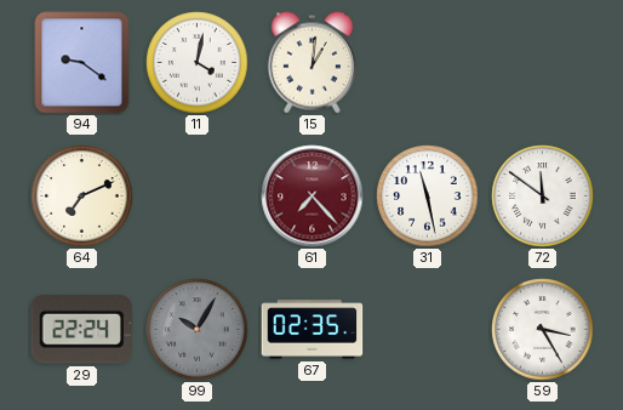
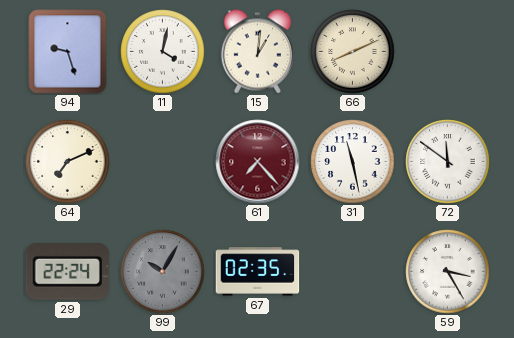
94: 9:21 -> 9:27
66: none -> 8:11
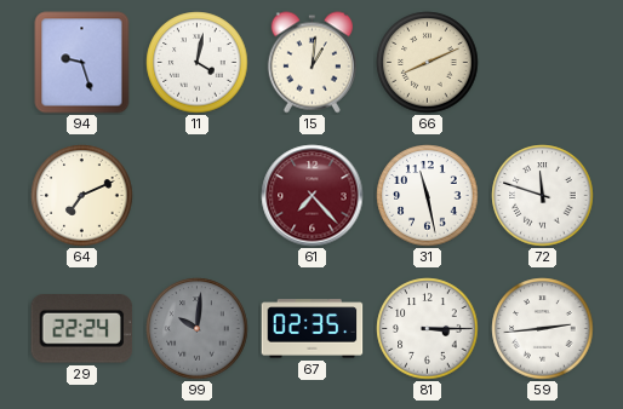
72: 11:51 -> 11:48
99: 10:05 -> 10:01
81: none -> 3:15
59: 3:25 -> 2:44
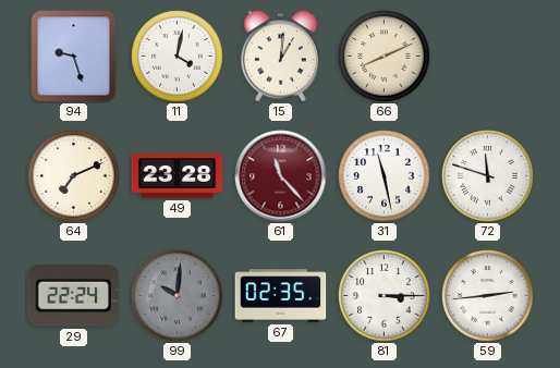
49: none -> 23:28
61: 7:23 -> 11:23
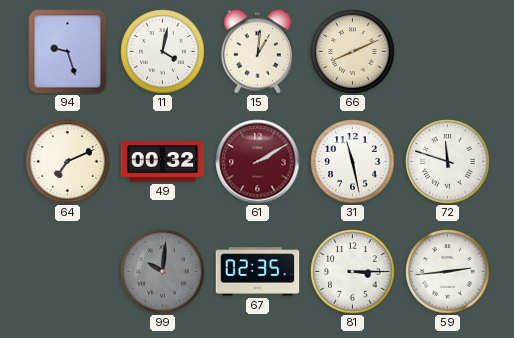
49: 23:28 -> 00:32
61: 11:23 -> 2:10
29: 22:24 -> none
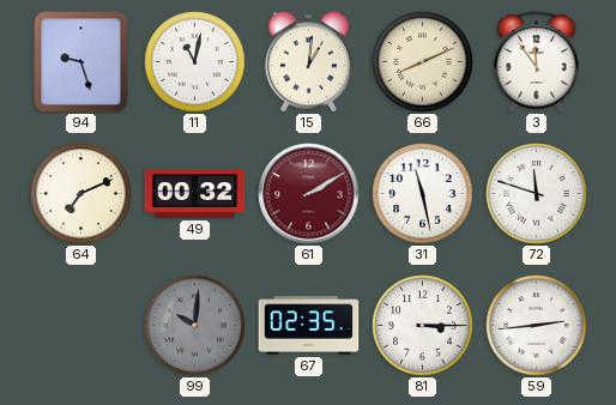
11: 4:02 -> 11:02
3: none -> 11:54
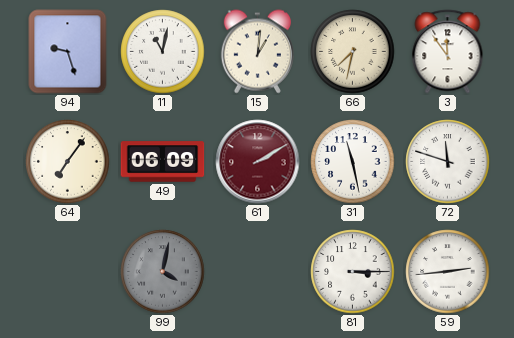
66: 8:11 -> 7:32
64: 7:11 -> 7:06
49: 00:32 -> 06:09
99: 10:01 -> 4:02
67: 02:35 -> none
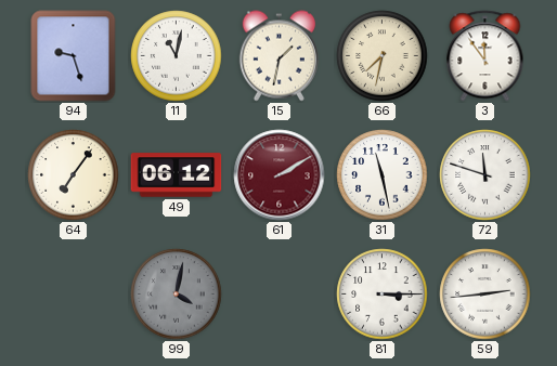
15: 1:01 -> 1:32
49: 06:09 -> 06:12
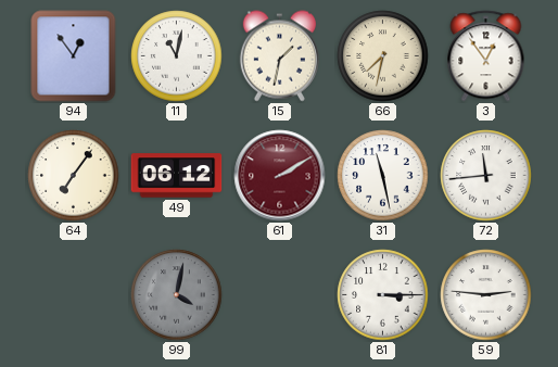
94: 9:27 -> 12:54
3: 11:54 -> 12:54
72: 11:48 -> 11:44
59: 2:44 -> 2:46
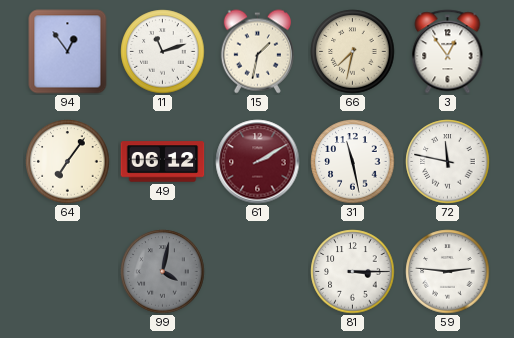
11: 11:02 -> 11:12
72: 11:44 -> 11:47
